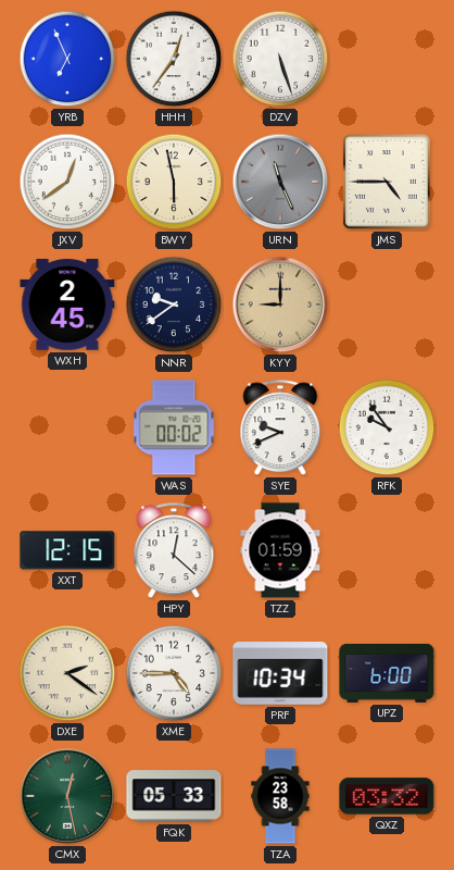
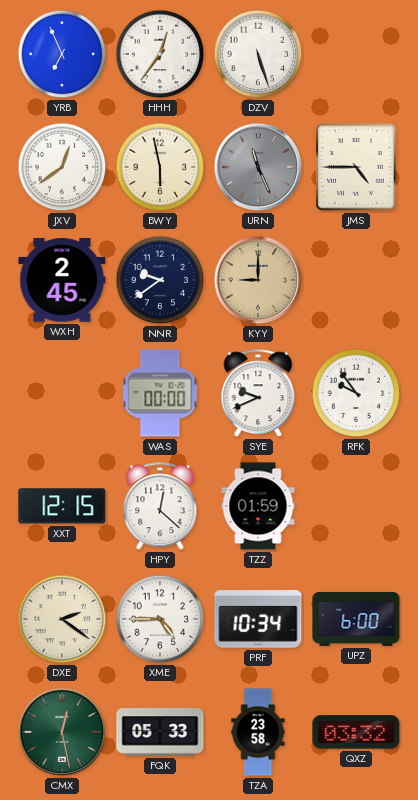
WAS: 00:02 -> 00:00
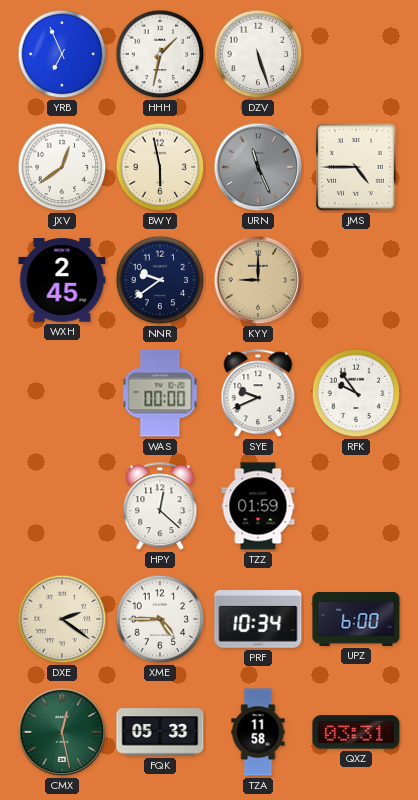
HHH: 12:36 -> 1:32
XXT: 12:15 -> none
TZA: 23:58 -> 11:58
QXZ: 03:32 -> 03:31
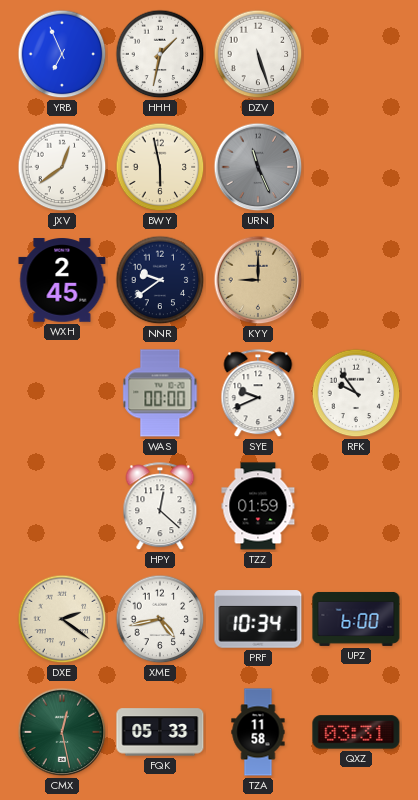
JMS: 4:45 -> none
XME: 4:45 -> 4:43
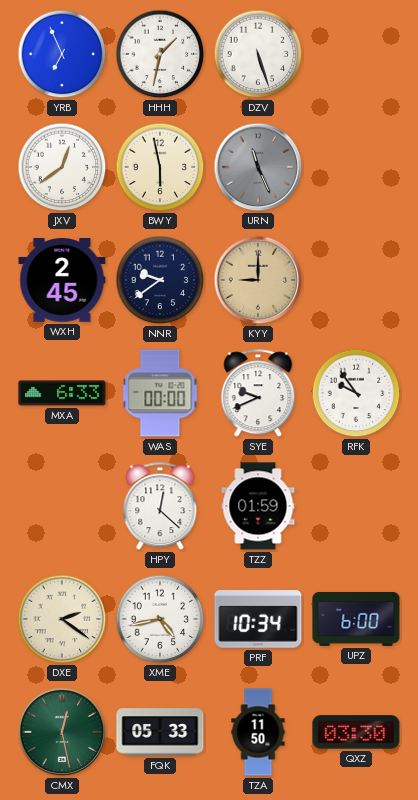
MXA: none -> 6:33
TZA: 11:58 -> 11:50
QXZ: 03:31 -> 03:30
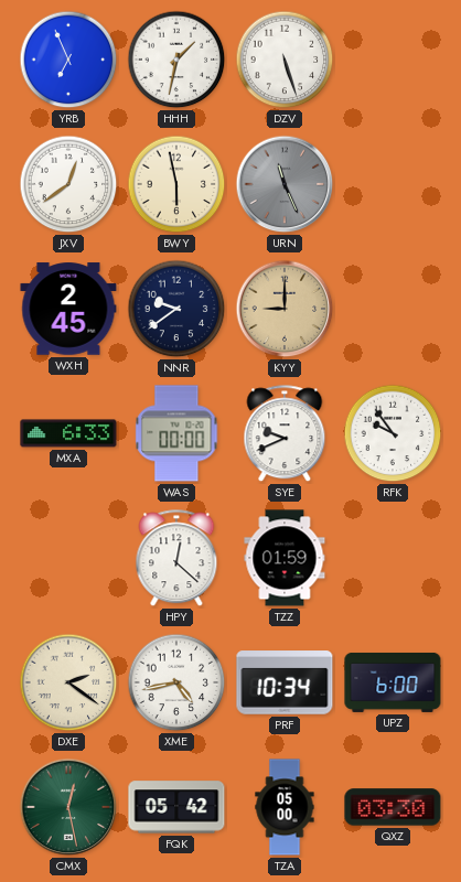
FQK: 05:33 -> 05:42
TZA: 11:50 -> 05:00
